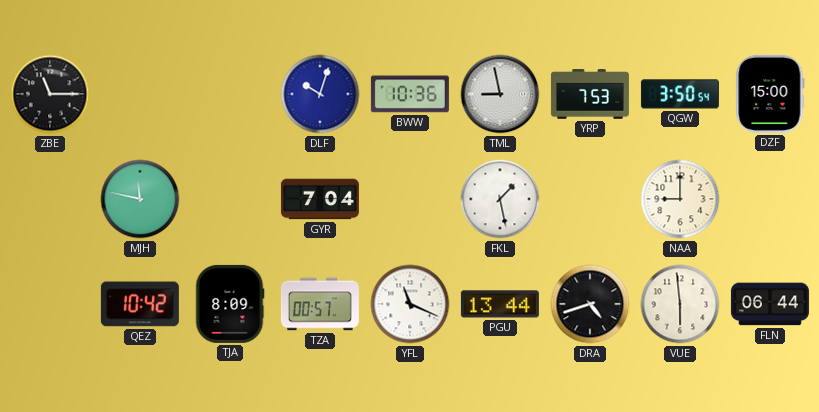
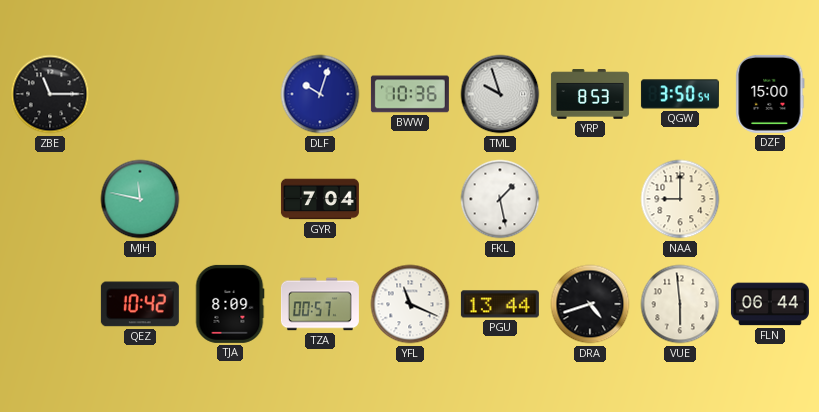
TML: 8:58 -> 9:57
YRP: 7:53 -> 8:53
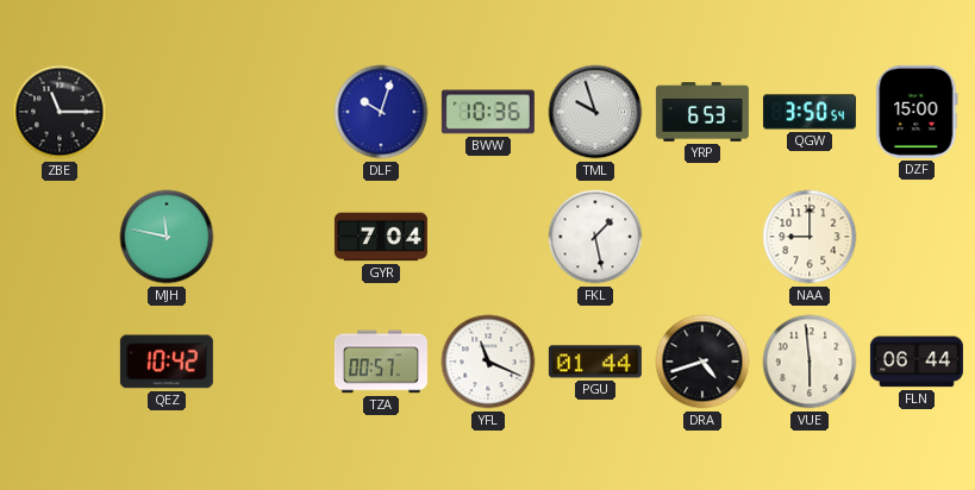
YRP: 8:53 -> 6:53
TJA: 8:09 -> none
PGU: 13:44 -> 01:44
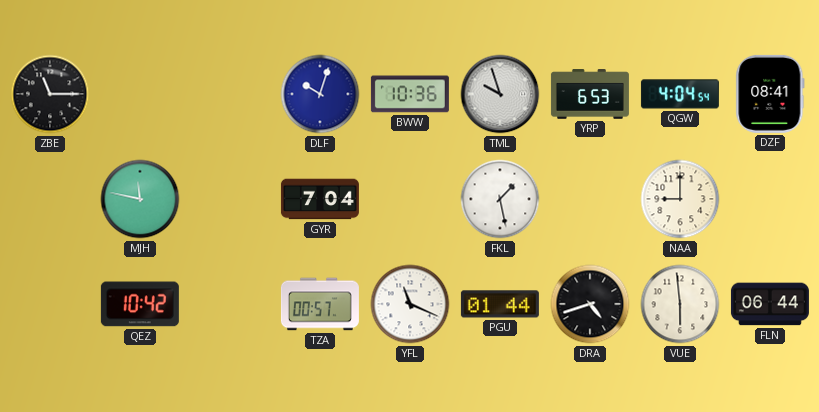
QGW: 3:50 -> 4:04
DZF: 15:00 -> 08:41
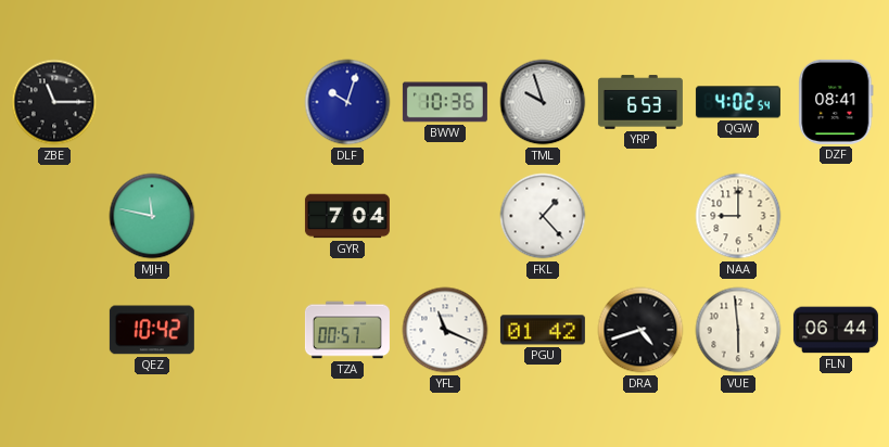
QGW: 4:04 -> 4:02
FKL: 1:28 -> 1:23
PGU: 01:44 -> 01:42
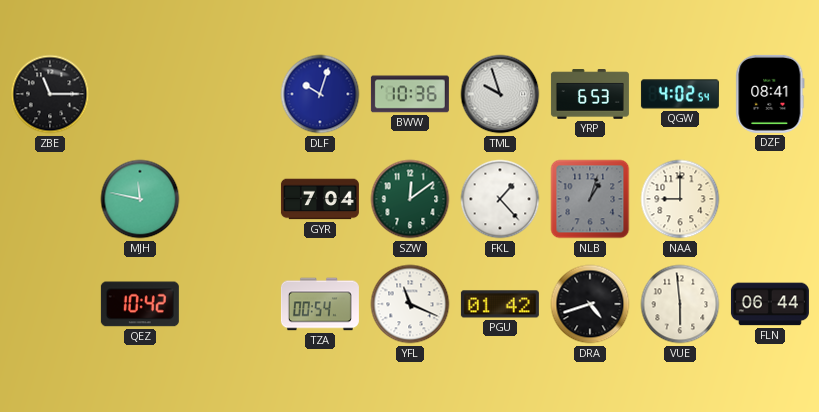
SZW: none -> 12:09
NLB: none -> 1:03
TZA: 00:57 -> 00:54
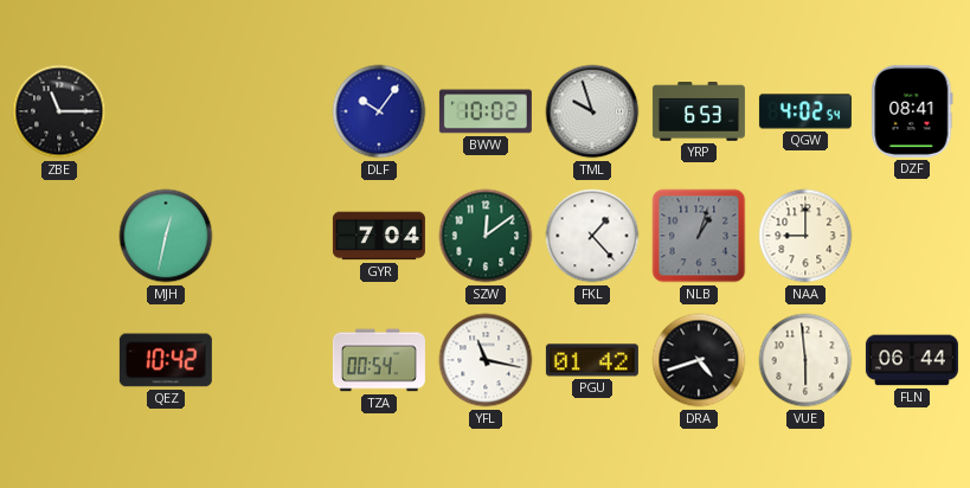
DLF: 10:03 -> 10:06
BWW: 10:36 -> 10:02
MJH: 11:47 -> 12:32
YFL: 11:19 -> 11:17
